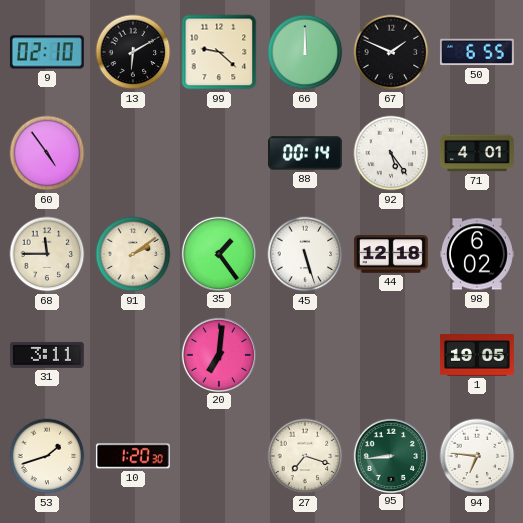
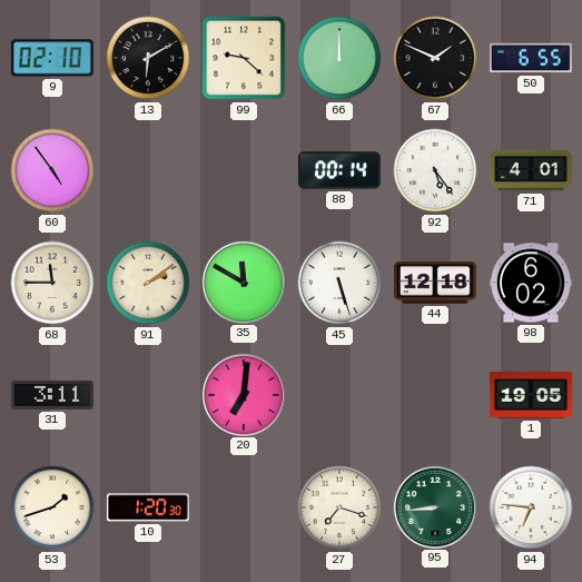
35: 1:24 -> 11:50
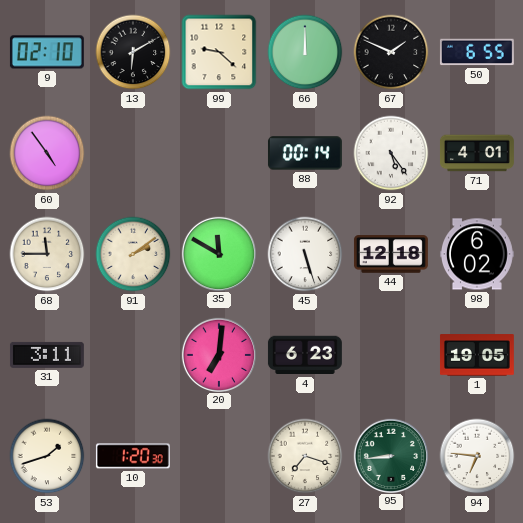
4: none -> 6:23
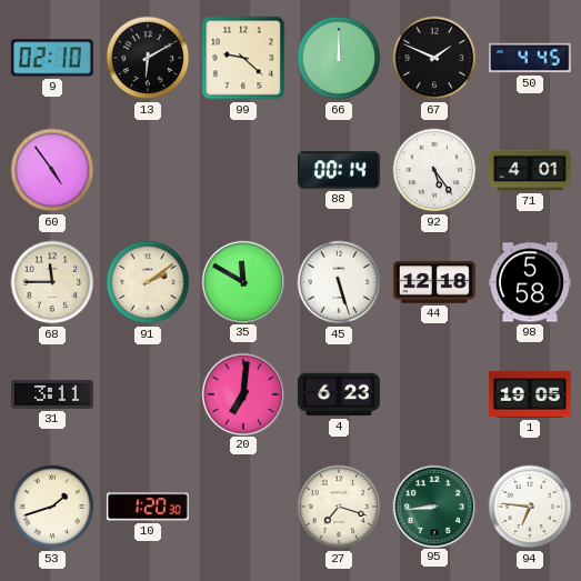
50: 6:55 -> 4:45
98: 6:02 -> 5:58
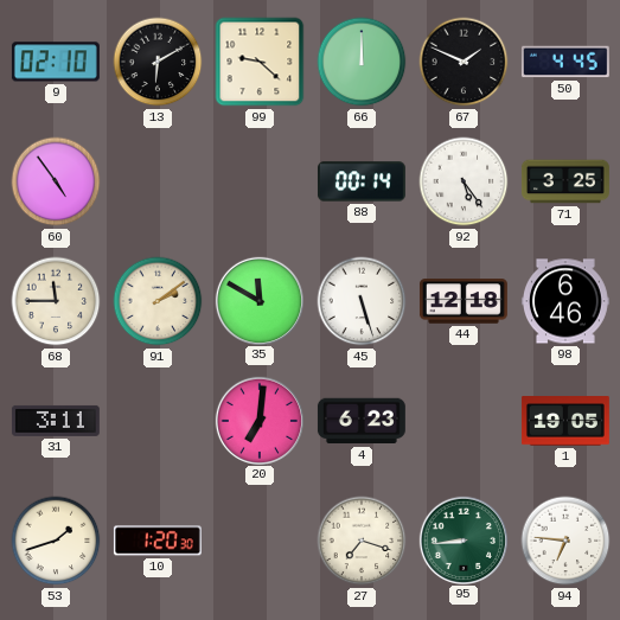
71: 4:01 -> 3:25
98: 5:58 -> 6:46
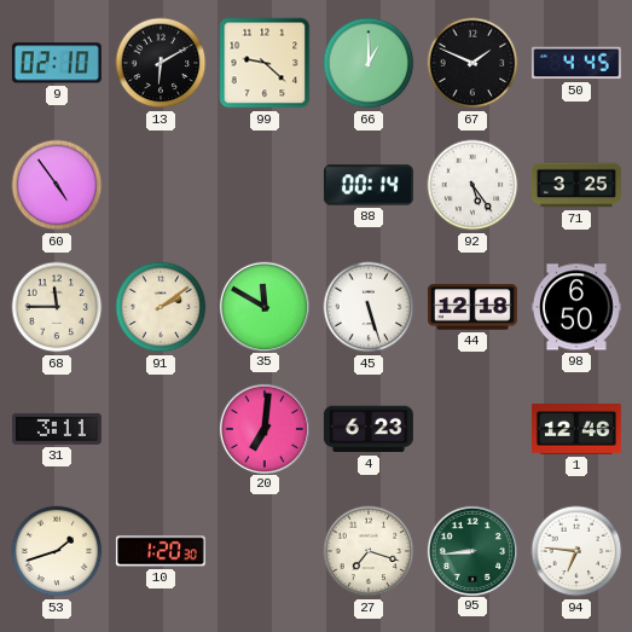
66: 12:00 -> 1:00
98: 6:46 -> 6:50
1: 19:05 -> 12:46
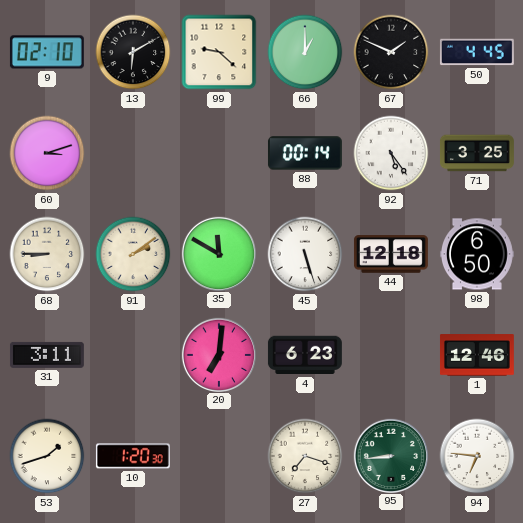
60: 4:54 -> 3:12
68: 11:45 -> 8:45
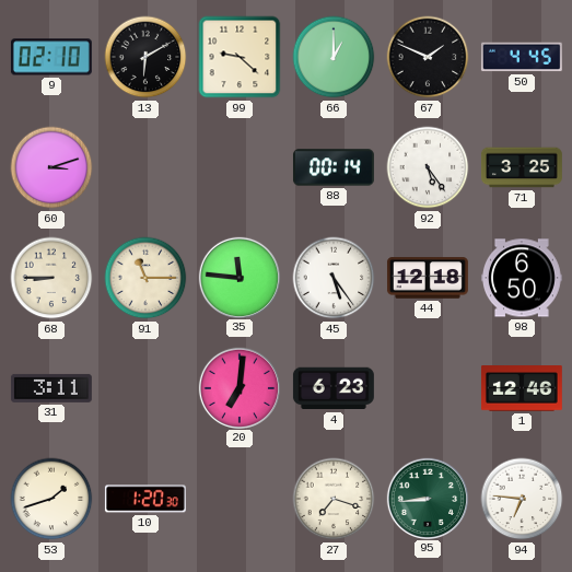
91: 2:09 -> 11:15
35: 11:50 -> 11:46
45: 5:27 -> 5:24
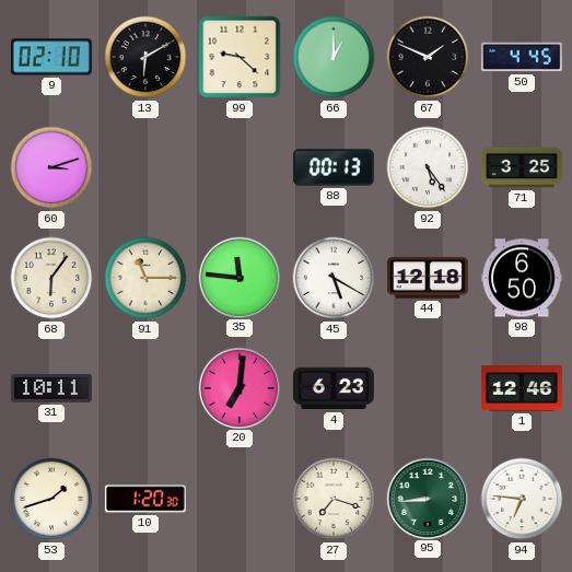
88: 00:14 -> 00:13
68: 8:45 -> 6:06
45: 5:24 -> 5:20
31: 3:11 -> 10:11
